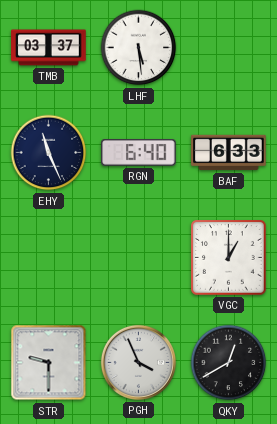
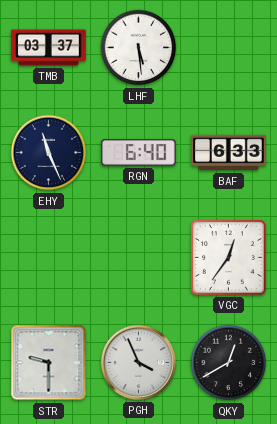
VGC: 1:00 -> 12:36
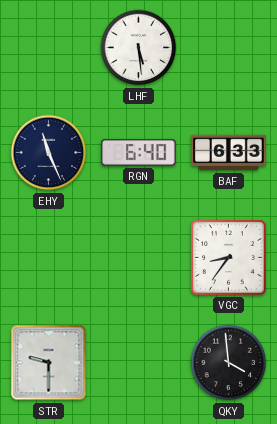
TMB: 03:37 -> none
VGC: 12:36 -> 8:36
PGH: 3:56 -> none
QKY: 12:40 -> 3:59
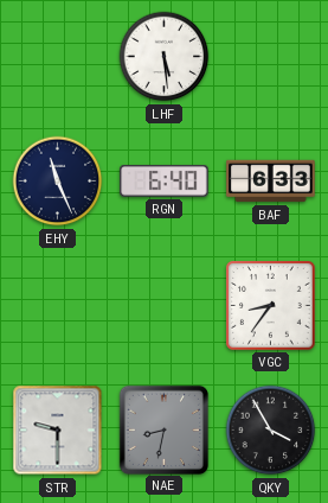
NAE: none -> 8:32
QKY: 3:59 -> 3:55
